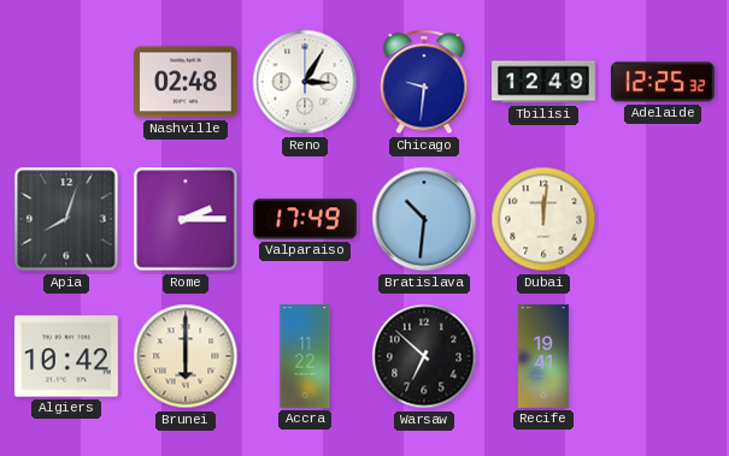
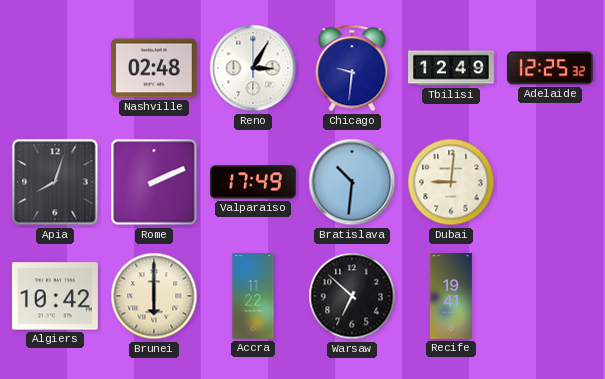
Rome: 2:15 -> 2:11
Dubai: 12:01 -> 9:01
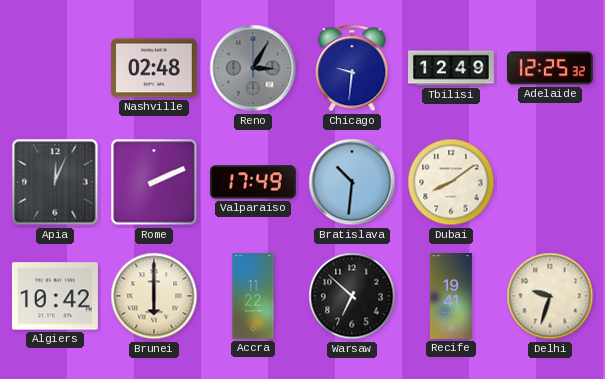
Reno dial: white -> grey
Apia: 8:03 -> 12:04
Dubai: 9:01 -> 8:09
Delhi: none -> 9:33
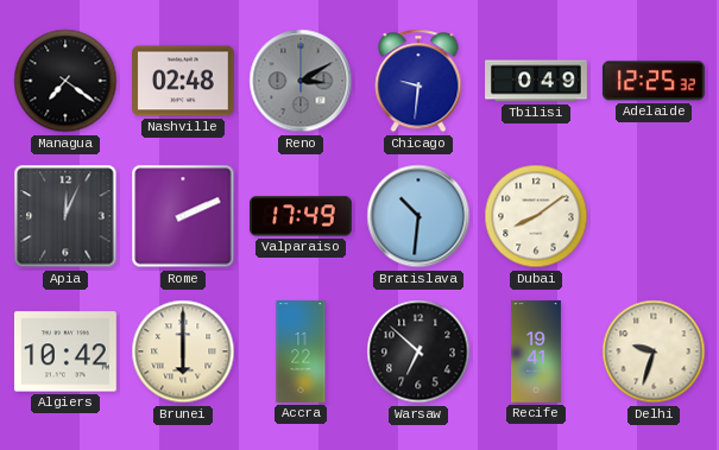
Managua: none -> 7:21
Reno: 3:05 -> 3:10
Tbilisi: 12:49 -> 0:49
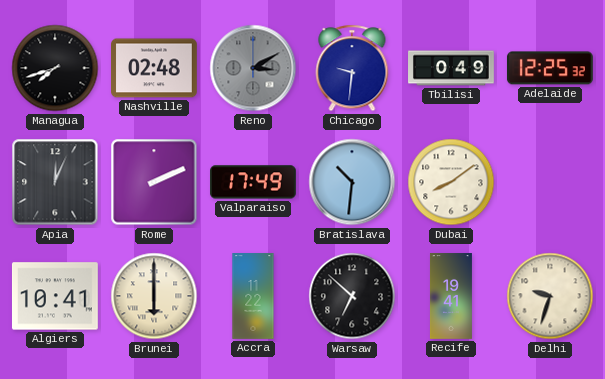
Managua: 7:21 -> 7:42
Algiers: 10:42 -> 10:41
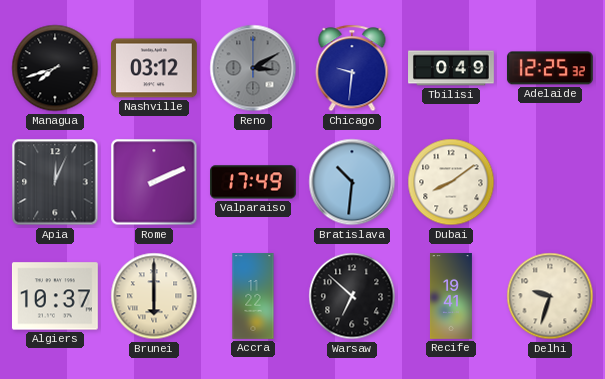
Nashville: 02:48 -> 03:12
Algiers: 10:41 -> 10:37
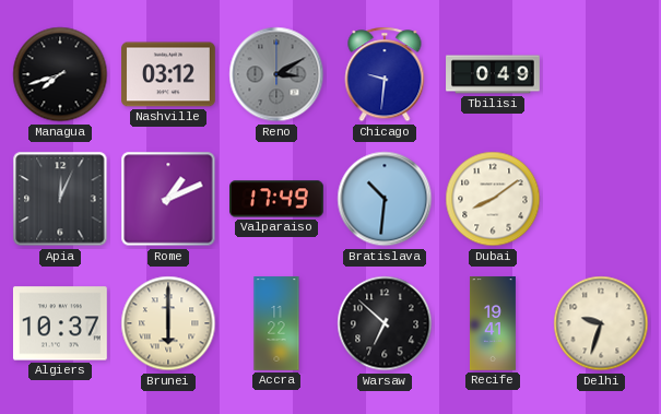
Adelaide: 12:25 -> none
Rome: 2:11 -> 1:11
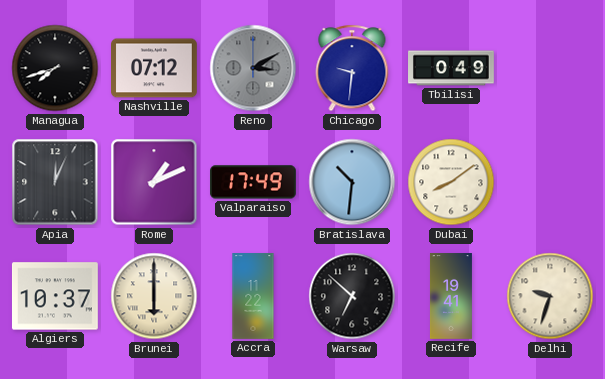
Nashville: 03:12 -> 07:12
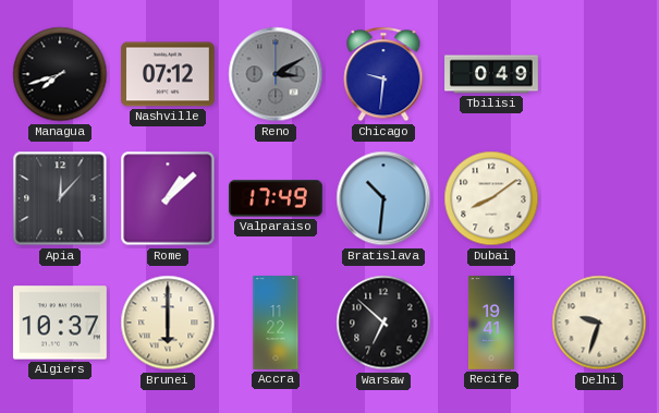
Apia: 12:04 -> 12:07
Rome: 1:11 -> 1:08
